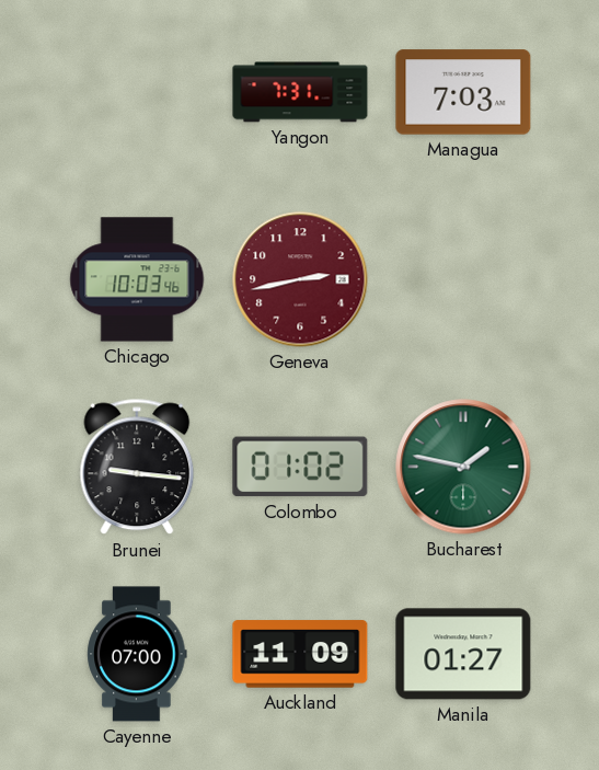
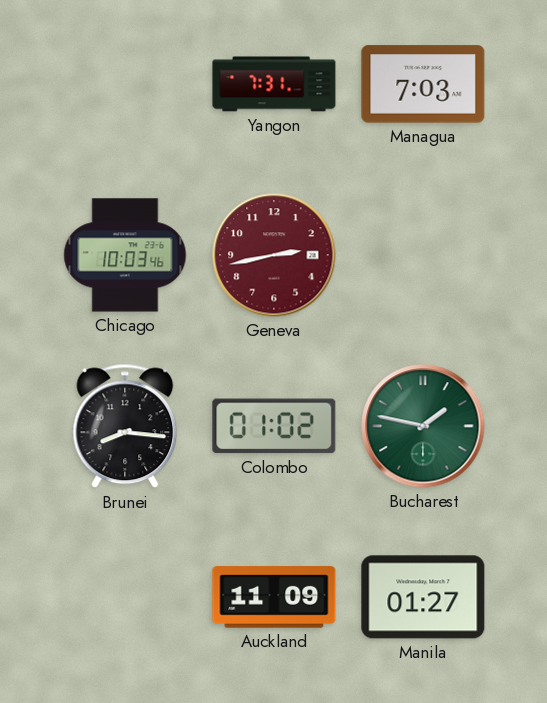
Brunei: 9:16 -> 8:16
Cayenne: 07:00 -> none
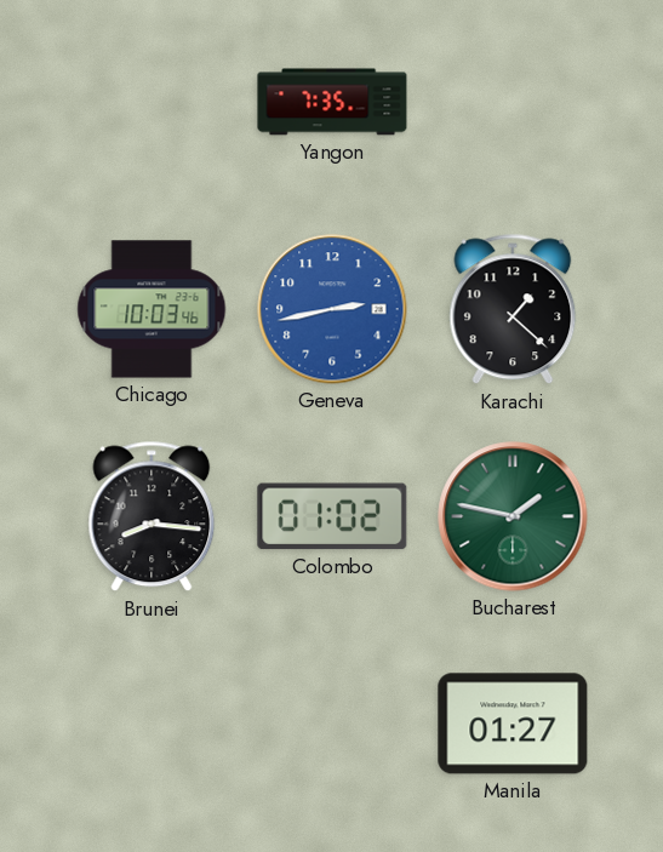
Yangon: 7:31 -> 7:35
Managua: 7:03 -> none
Geneva dial: burgundy -> blue
Karachi: none -> 1:22
Auckland: 11:09 -> none
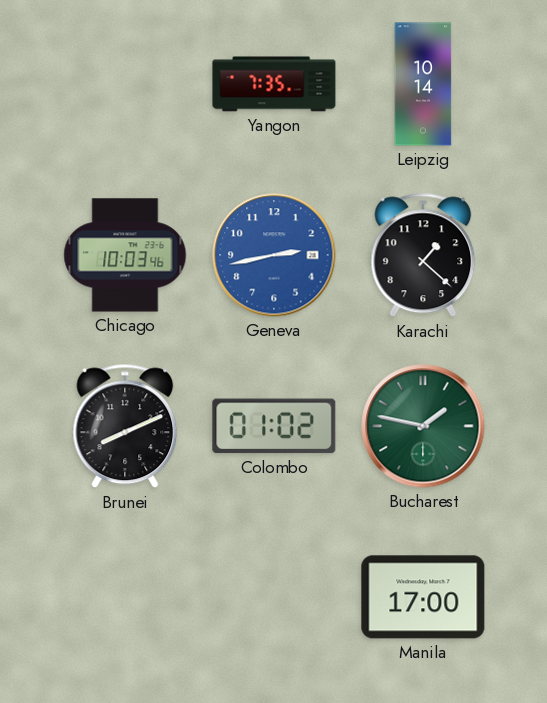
Leipzig: none -> 10:14
Brunei: 8:16 -> 8:11
Manila: 01:27 -> 17:00
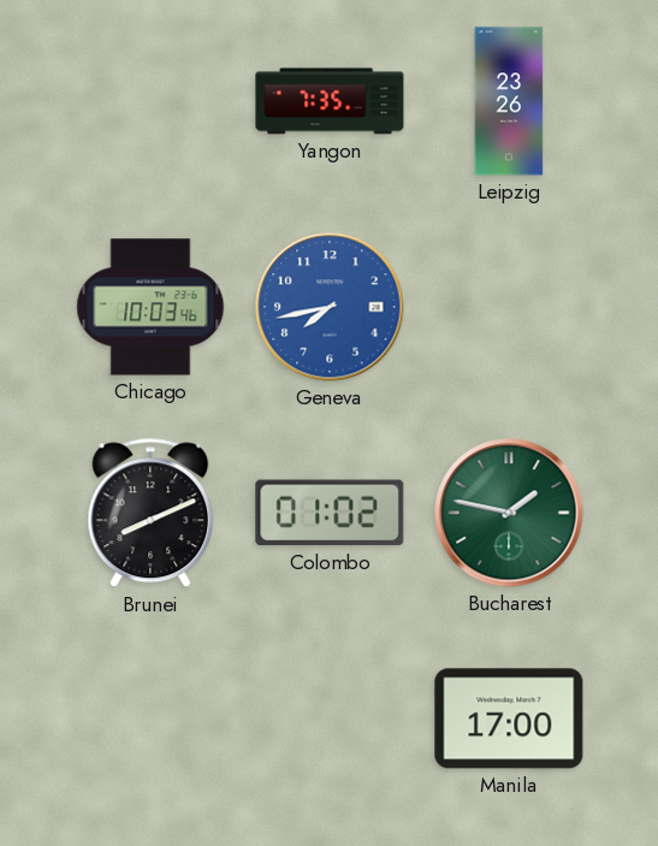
Leipzig: 10:14 -> 23:26
Geneva: 2:43 -> 7:43
Karachi: 1:22 -> none
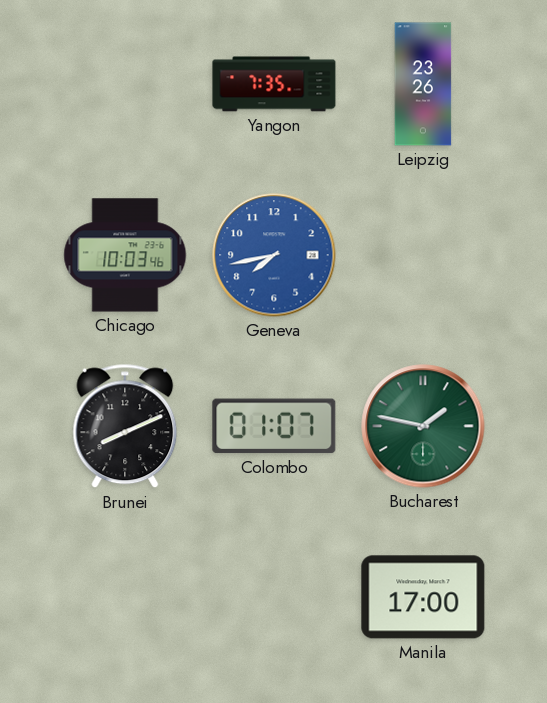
Colombo: 01:02 -> 01:07
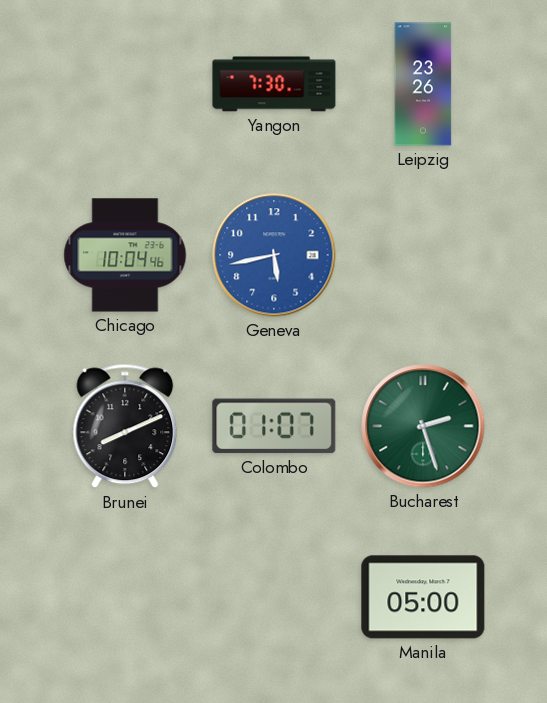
Yangon: 7:35 -> 7:30
Chicago: 10:03 -> 10:04
Geneva: 7:43 -> 5:43
Bucharest: 1:47 -> 2:27
Manila: 17:00 -> 05:00
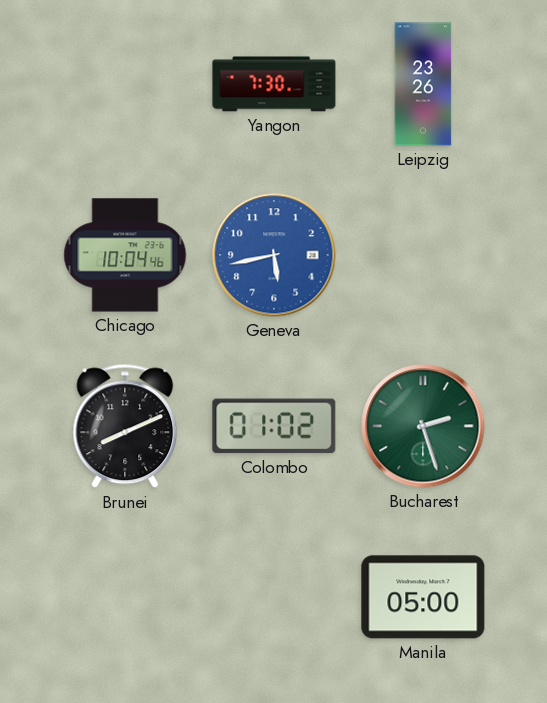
Colombo: 01:07 -> 01:02
